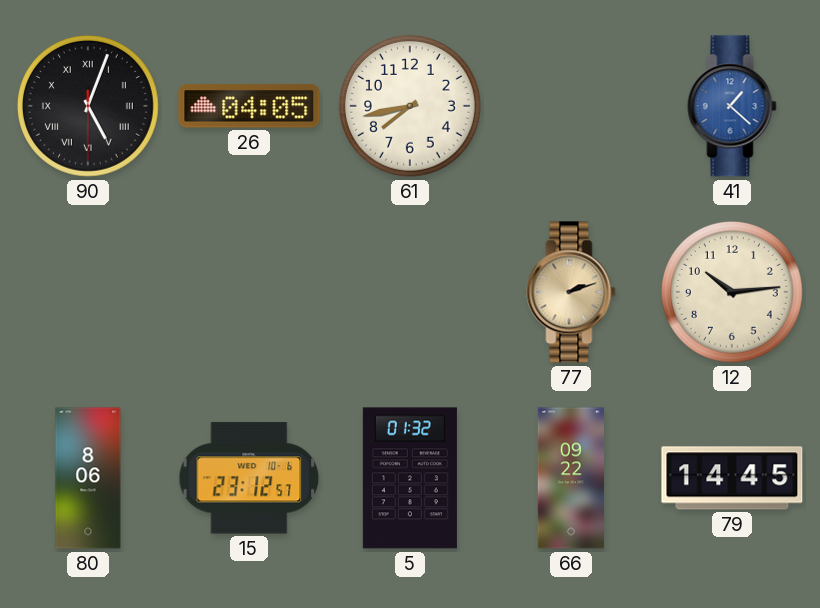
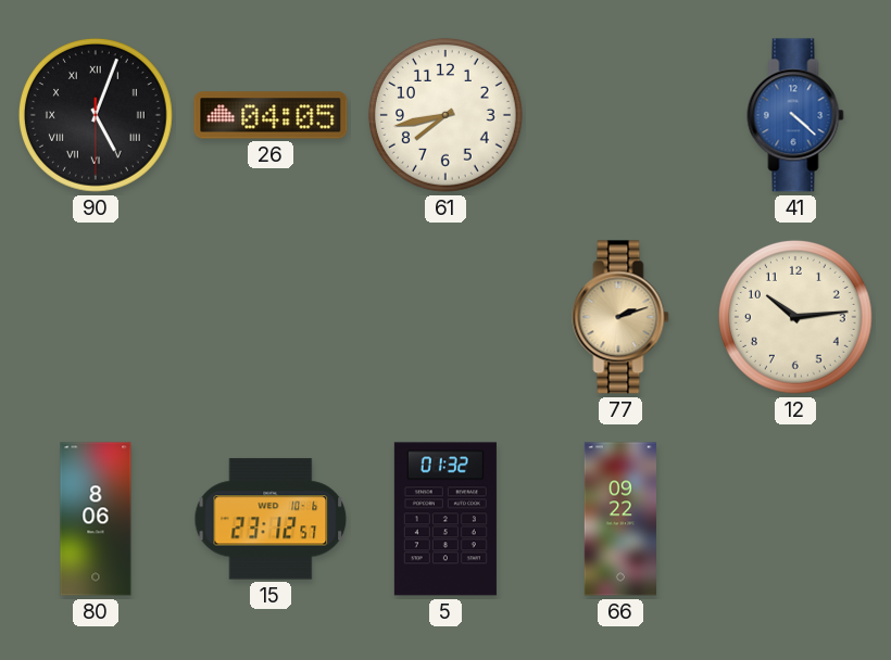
41: 1:22 -> 4:22
79: 14:45 -> none
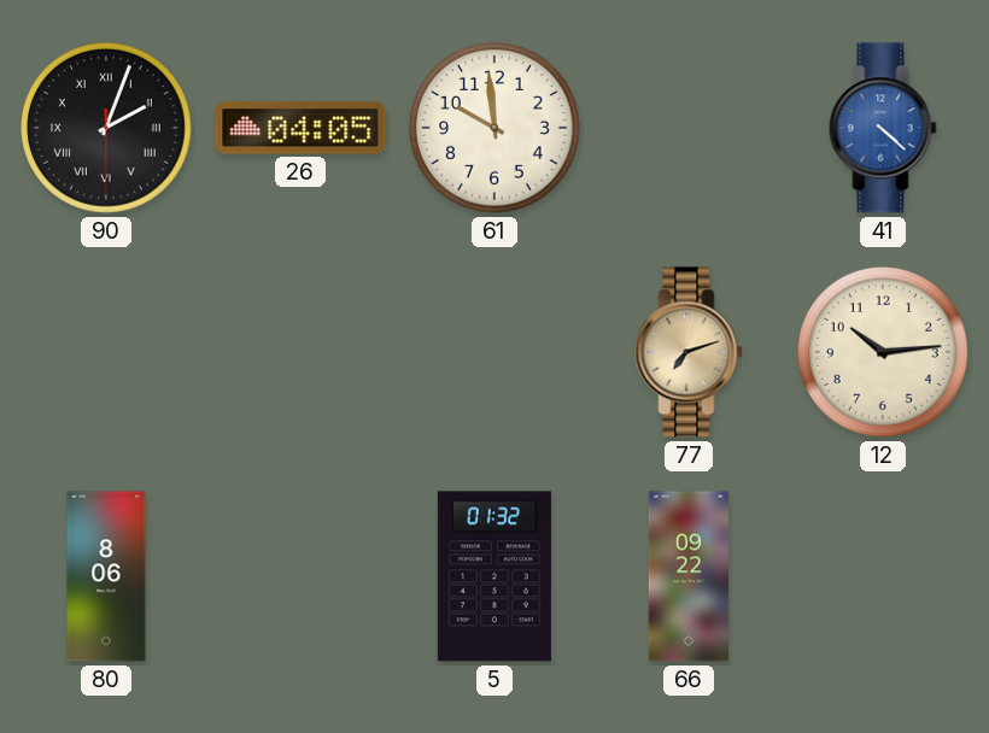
90: 5:03 -> 2:03
61: 7:43 -> 9:59
77: 2:12 -> 7:12
15: 23:12 -> none
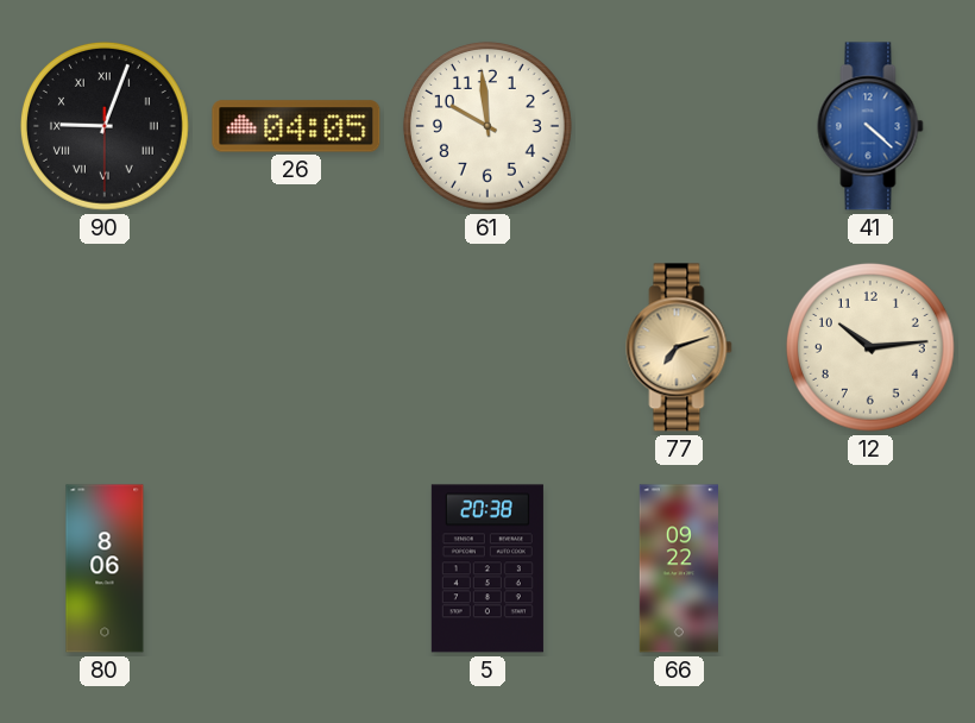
90: 2:03 -> 9:03
5: 01:32 -> 20:38
